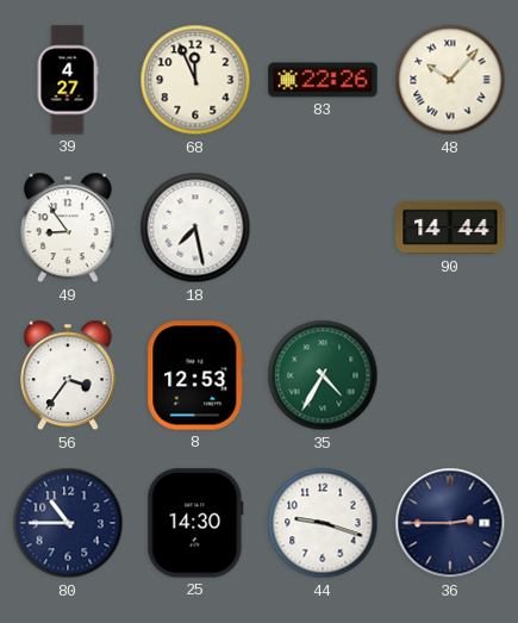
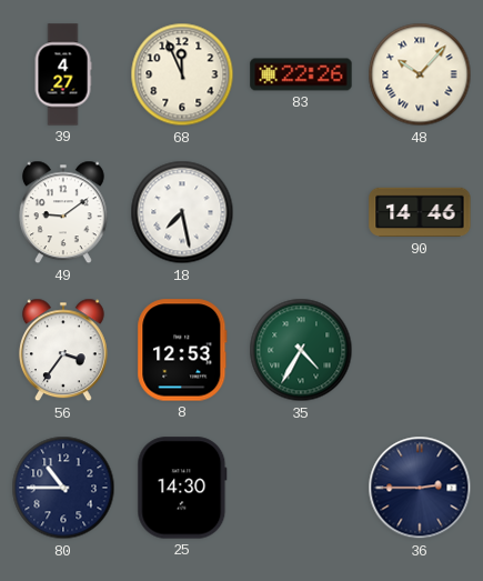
49: 8:54 -> 9:09
90: 14:44 -> 14:46
44: 9:18 -> none
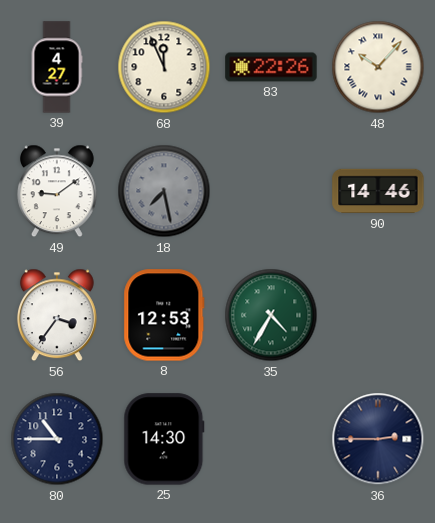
18 dial: white -> grey
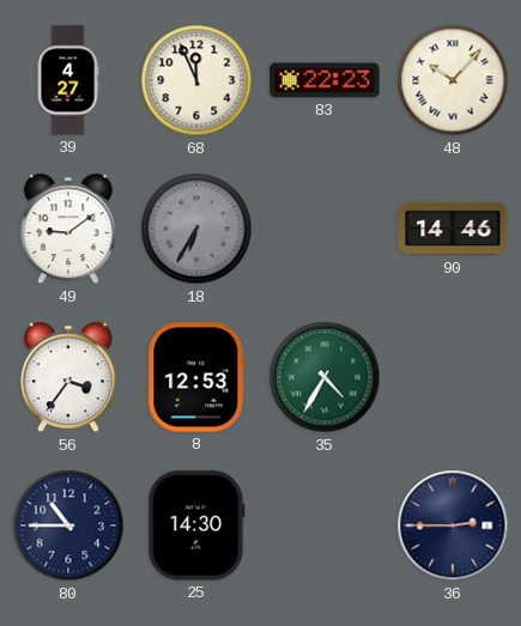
83: 22:26 -> 22:23
18: 7:28 -> 6:35
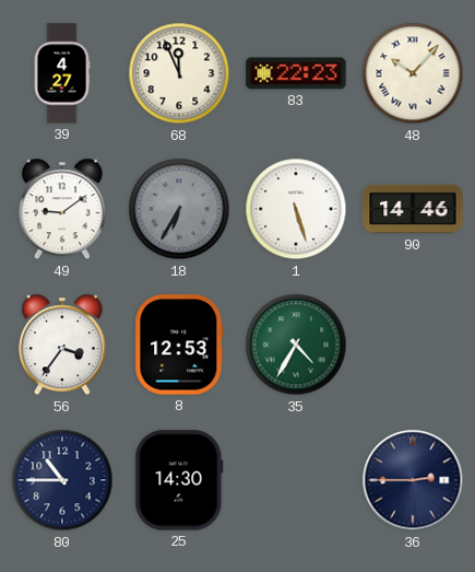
1: none -> 5:27
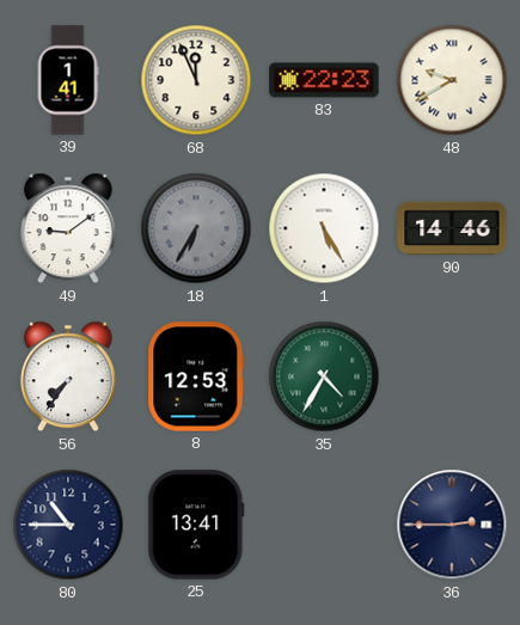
39: 4:27 -> 1:41
48: 10:07 -> 9:40
1: 5:27 -> 5:25
56: 3:36 -> 7:36
25: 14:30 -> 13:41
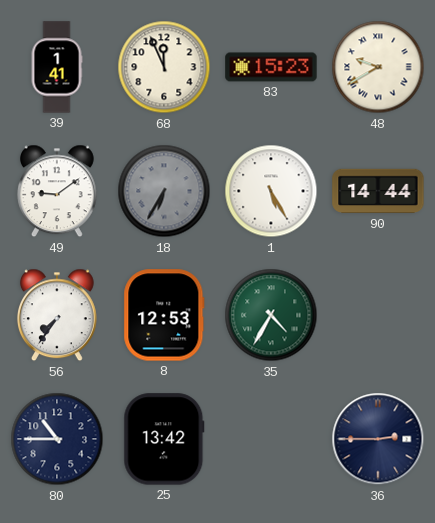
83: 22:23 -> 15:23
90: 14:46 -> 14:44
25: 13:41 -> 13:42
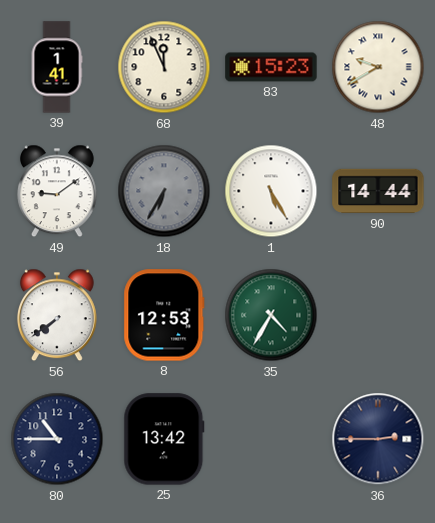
56: 7:36 -> 7:39
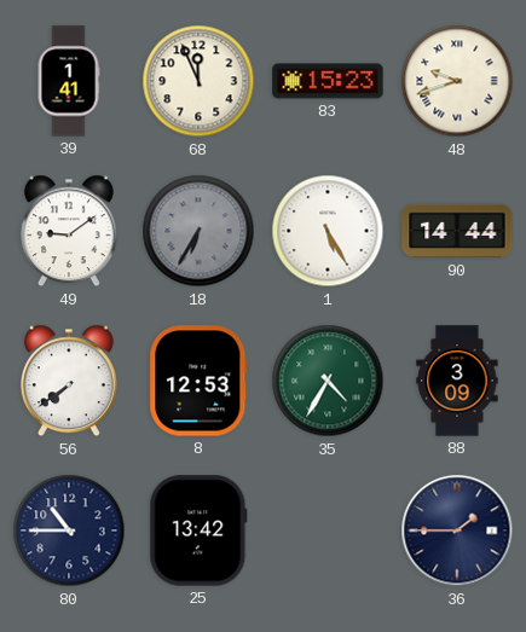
48: 9:40 -> 9:42
88: none -> 3:09
36: 2:45 -> 1:45
